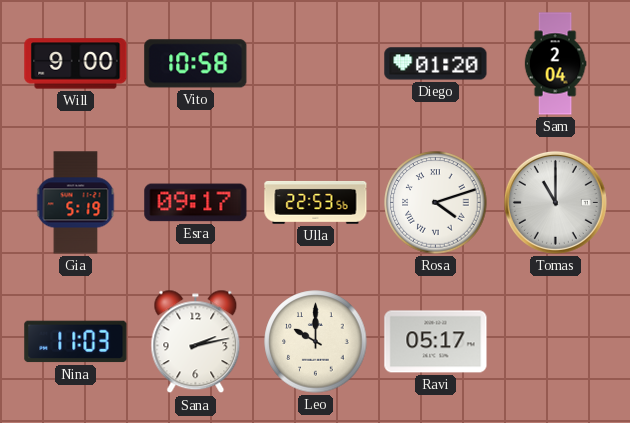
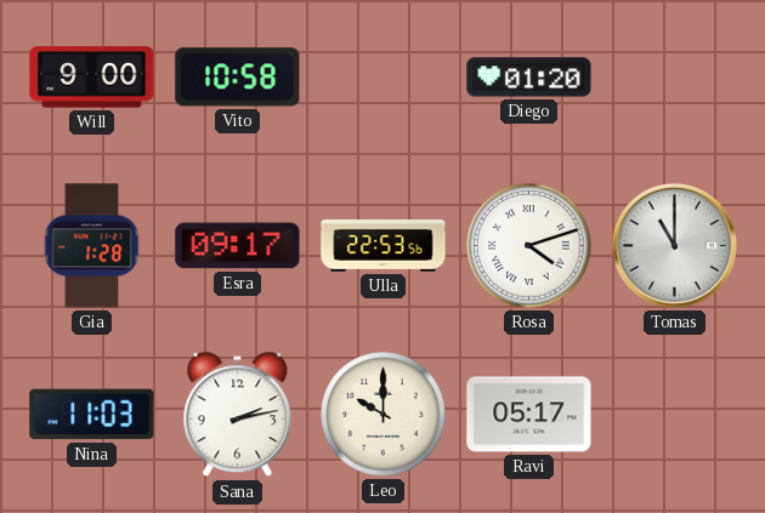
Sam: 2:04 -> none
Gia: 5:19 -> 1:28
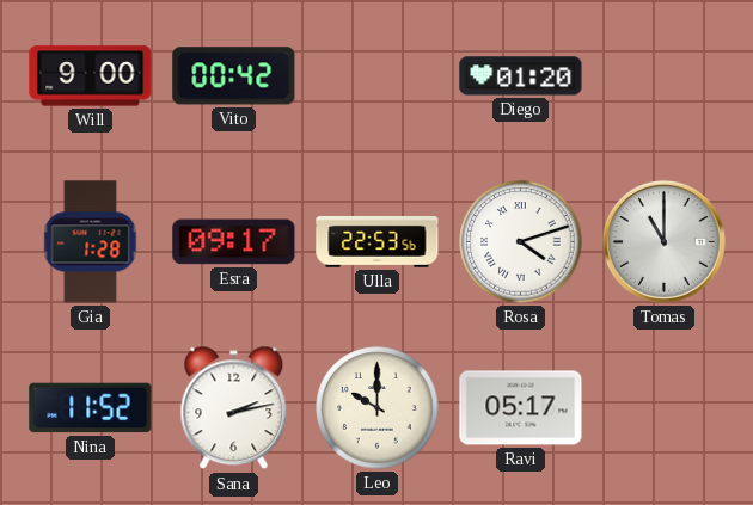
Vito: 10:58 -> 00:42
Nina: 11:03 -> 11:52
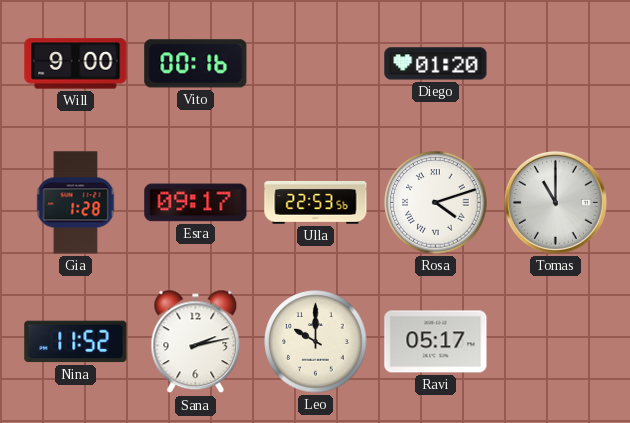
Vito: 00:42 -> 00:16
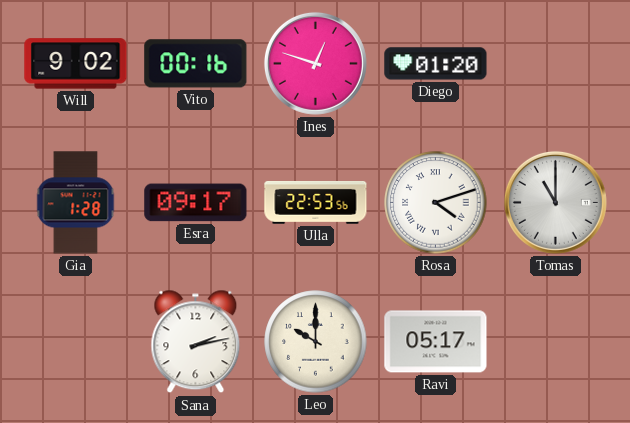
Will: 9:00 -> 9:02
Ines: none -> 12:48
Nina: 11:52 -> none
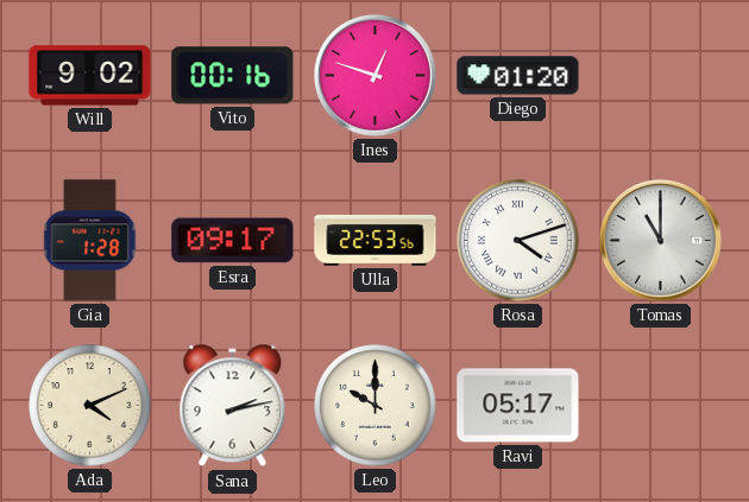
Ada: none -> 4:11
